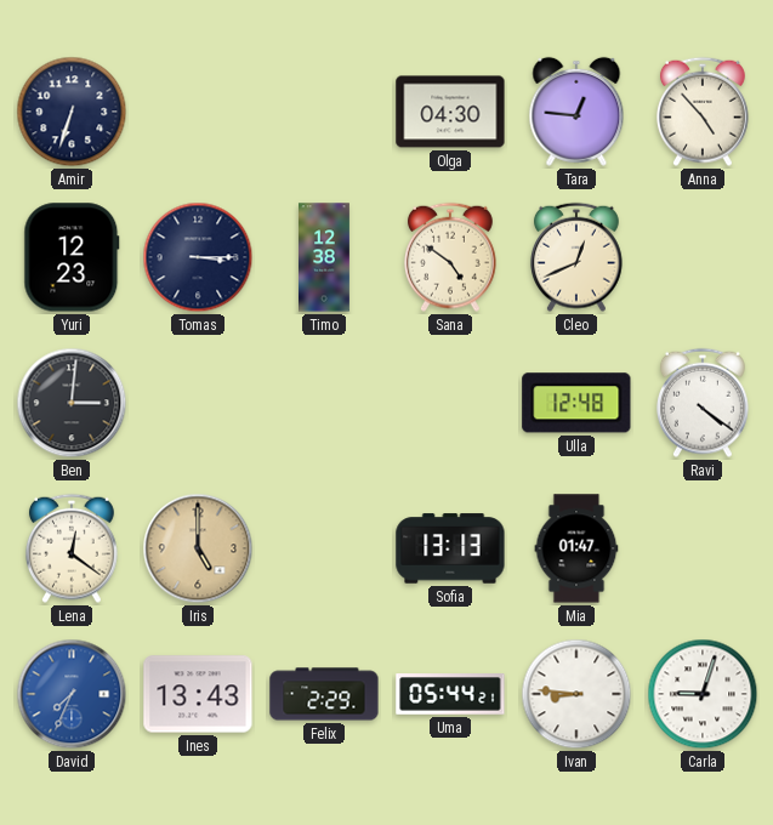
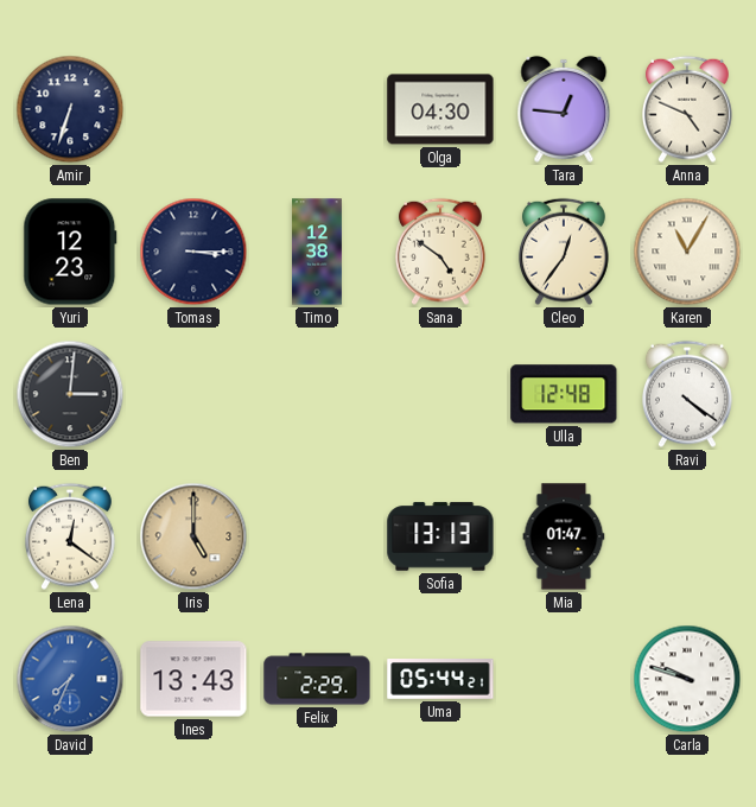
Anna: 4:53 -> 4:49
Cleo: 12:41 -> 12:36
Karen: none -> 11:05
Ivan: 8:46 -> none
Carla: 9:03 -> 9:48
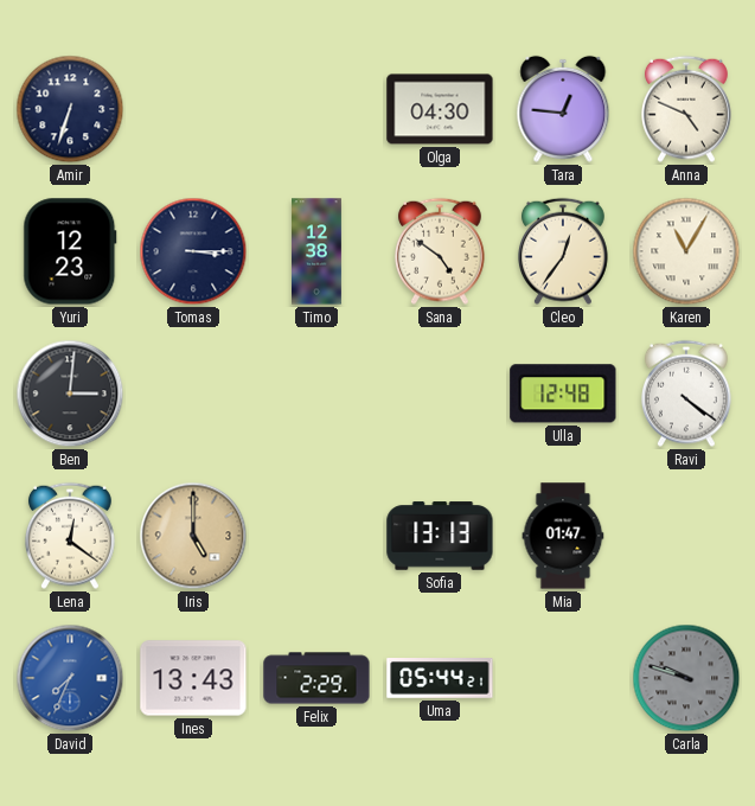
Carla dial: white -> grey
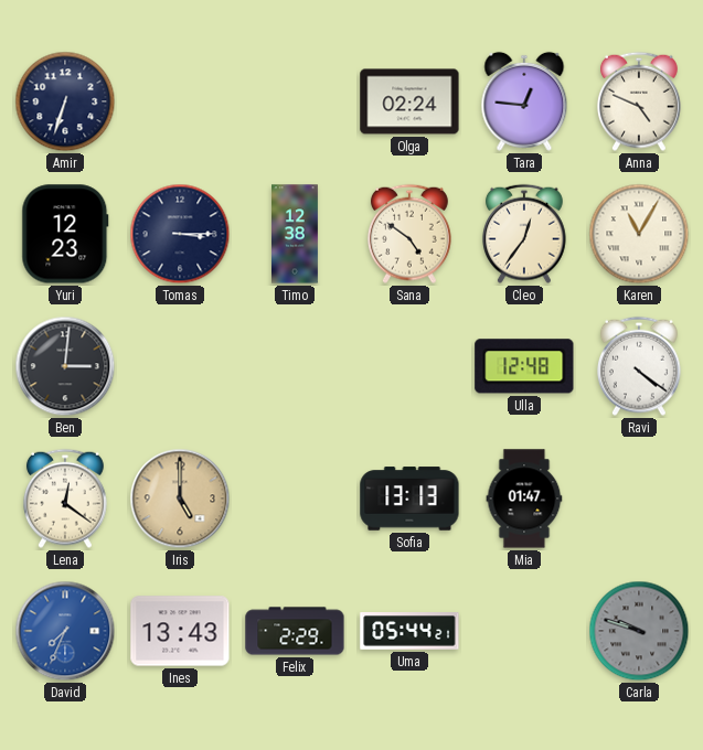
Olga: 04:30 -> 02:24
